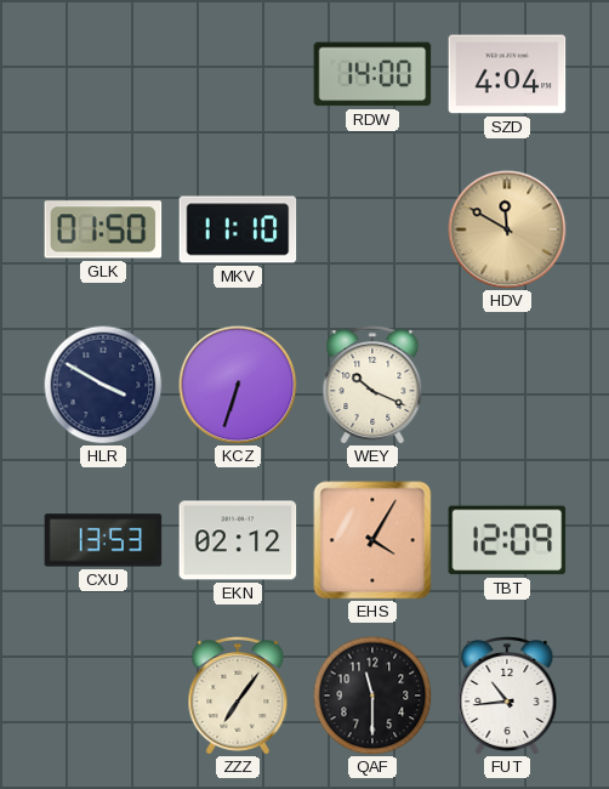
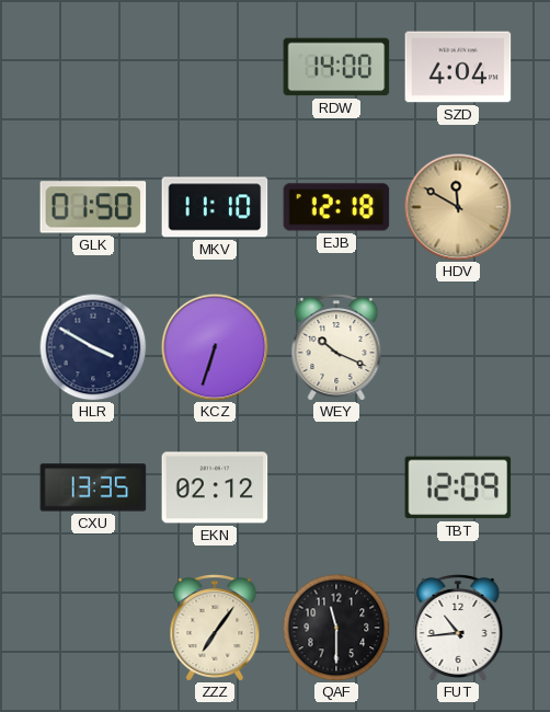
EJB: none -> 12:18
CXU: 13:53 -> 13:35
EHS: 4:05 -> none
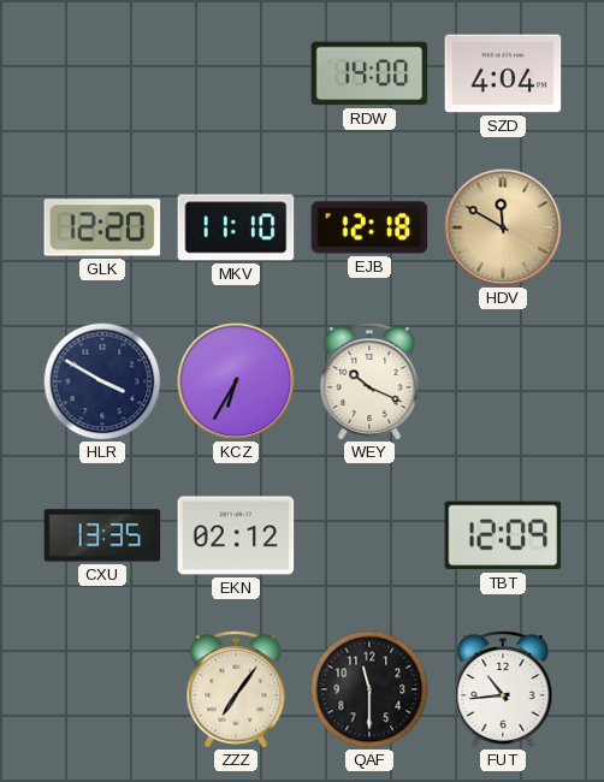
GLK: 01:50 -> 12:20
KCZ: 6:33 -> 6:35
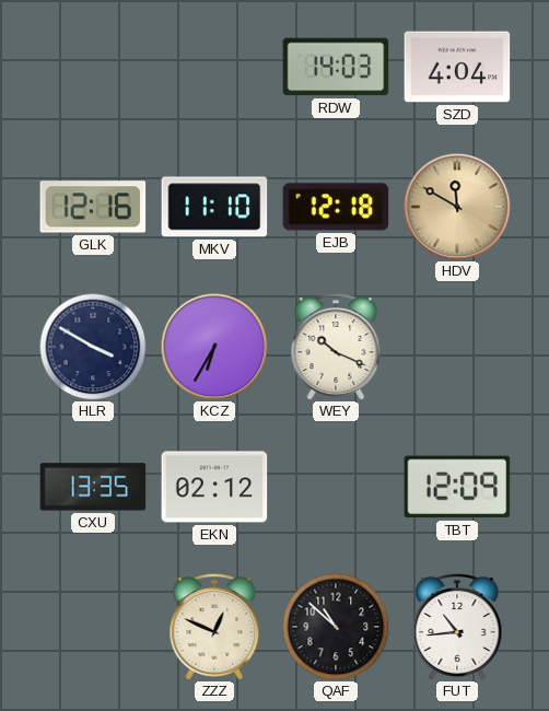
RDW: 14:00 -> 14:03
GLK: 12:20 -> 12:16
ZZZ: 7:06 -> 12:49
QAF: 11:30 -> 10:52
